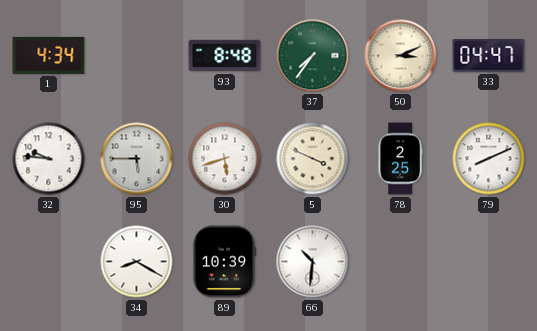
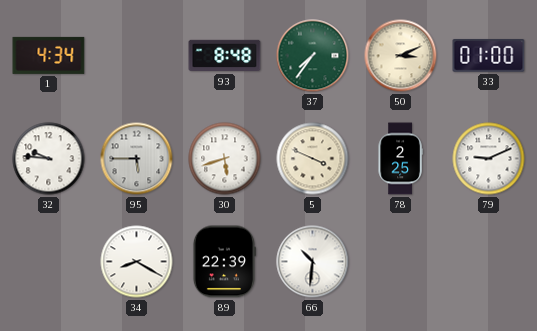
33: 04:47 -> 01:00
79: 8:11 -> 9:11
89: 10:39 -> 22:39
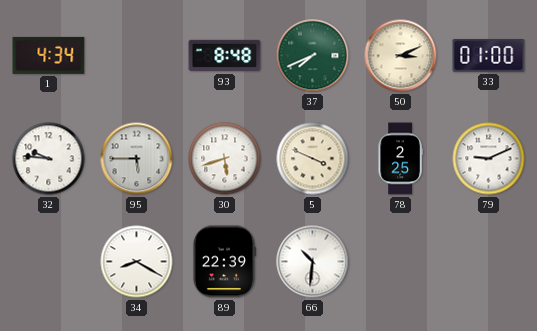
37: 7:36 -> 7:41
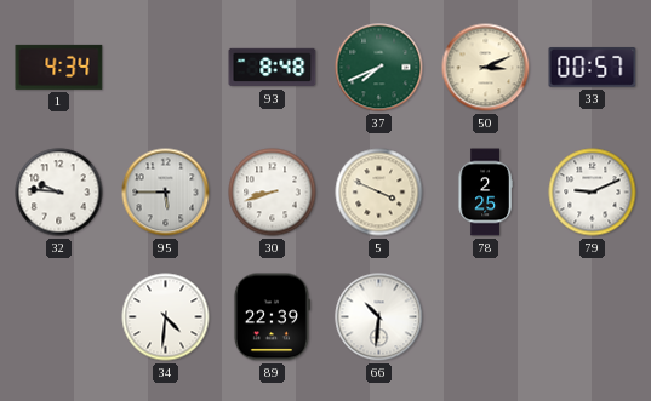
33: 01:00 -> 00:57
30: 5:42 -> 8:42
34: 8:20 -> 4:31
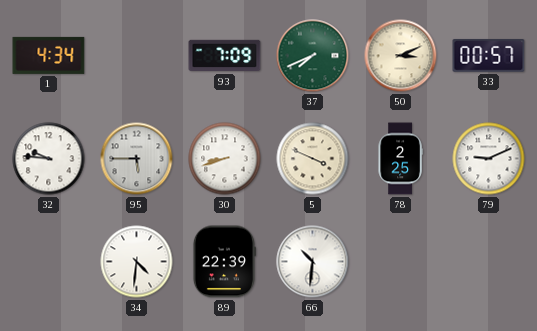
93: 8:48 -> 7:09
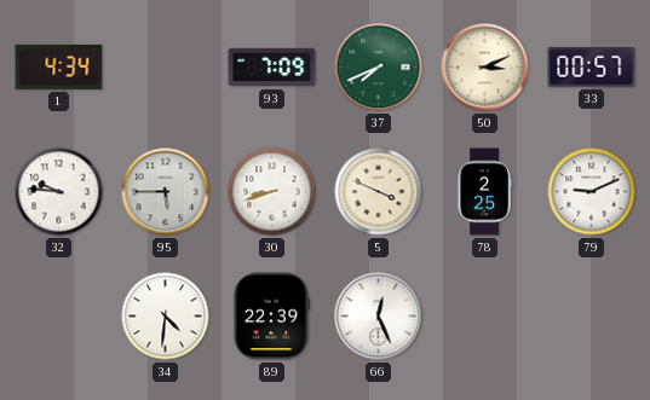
66: 10:31 -> 12:26
